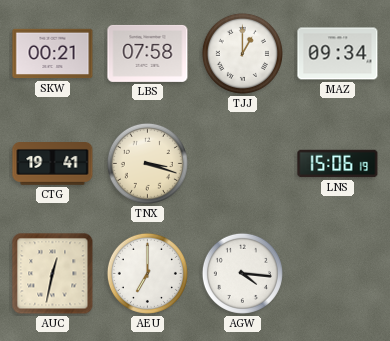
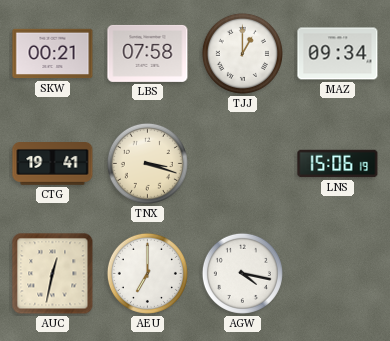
AGW: 4:16 -> 4:17
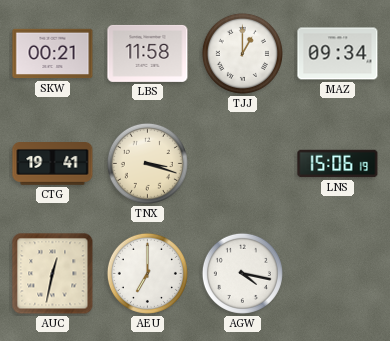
LBS: 07:58 -> 11:58
